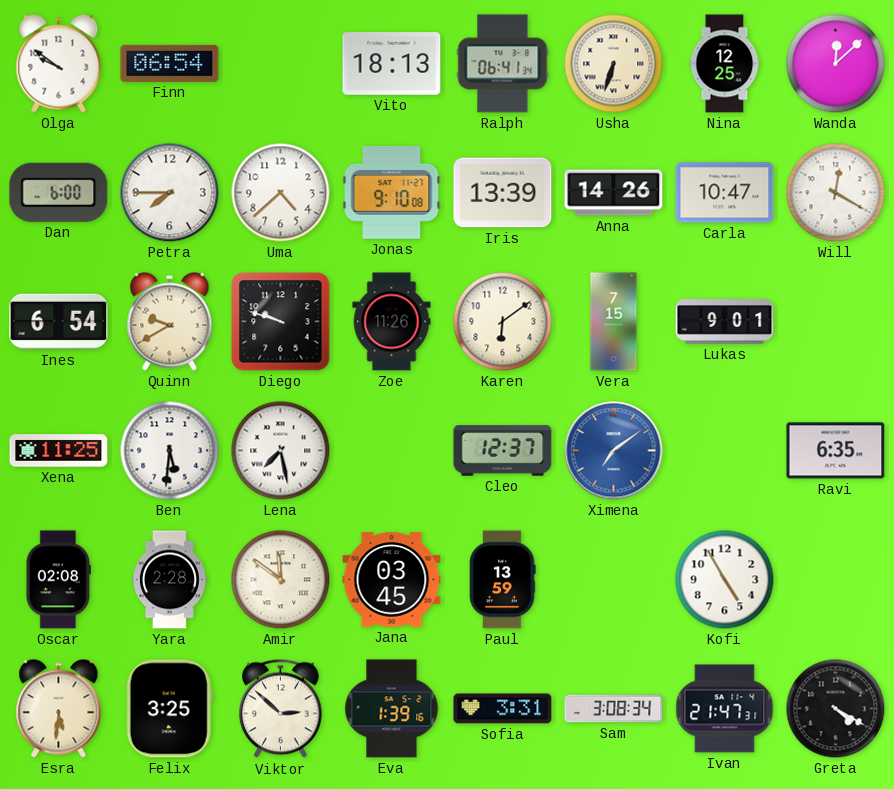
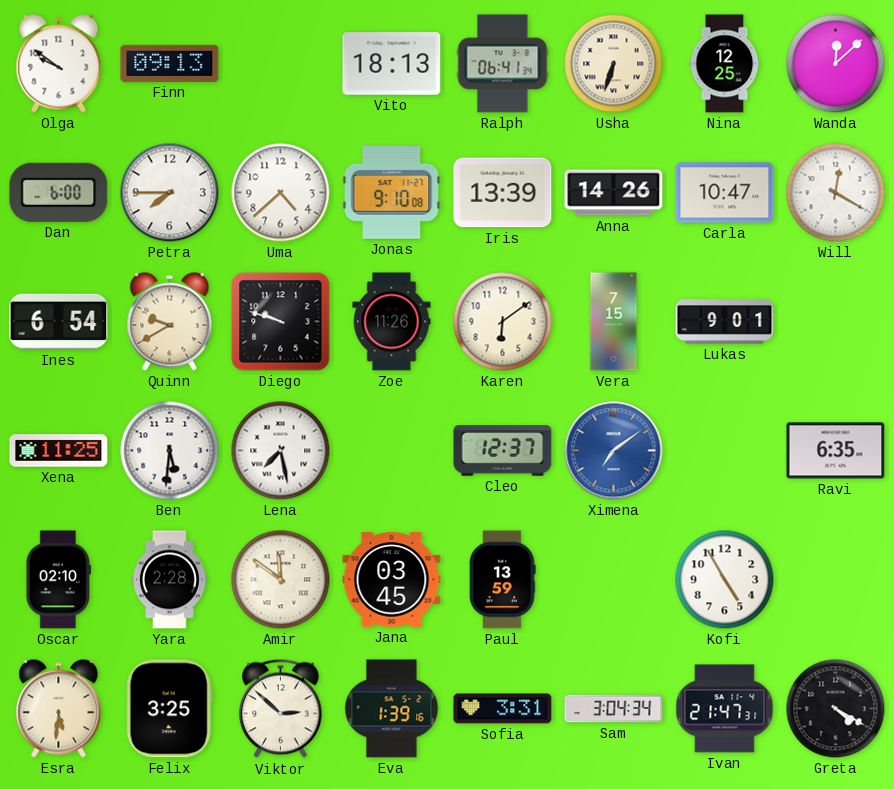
Finn: 06:54 -> 09:13
Oscar: 02:08 -> 02:10
Sam: 3:08 -> 3:04
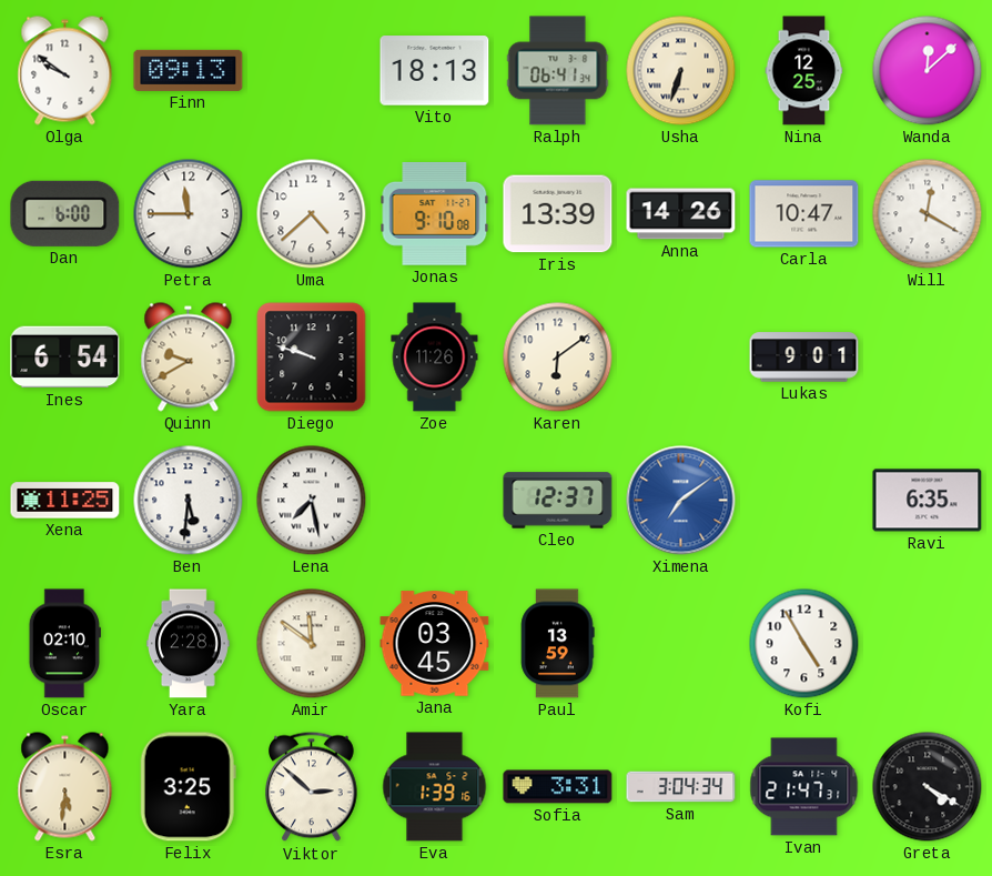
Petra: 7:45 -> 11:45
Vera: 7:15 -> none
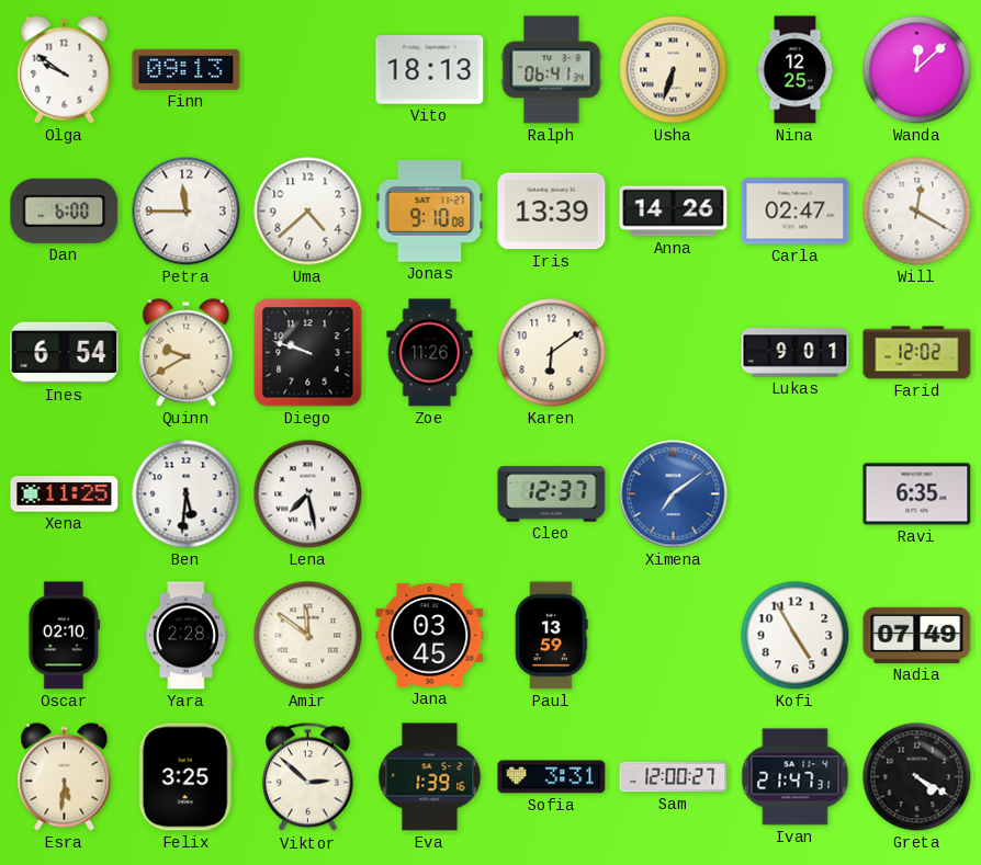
Carla: 10:47 -> 02:47
Farid: none -> 12:02
Nadia: none -> 07:49
Sam: 3:04 -> 12:00
